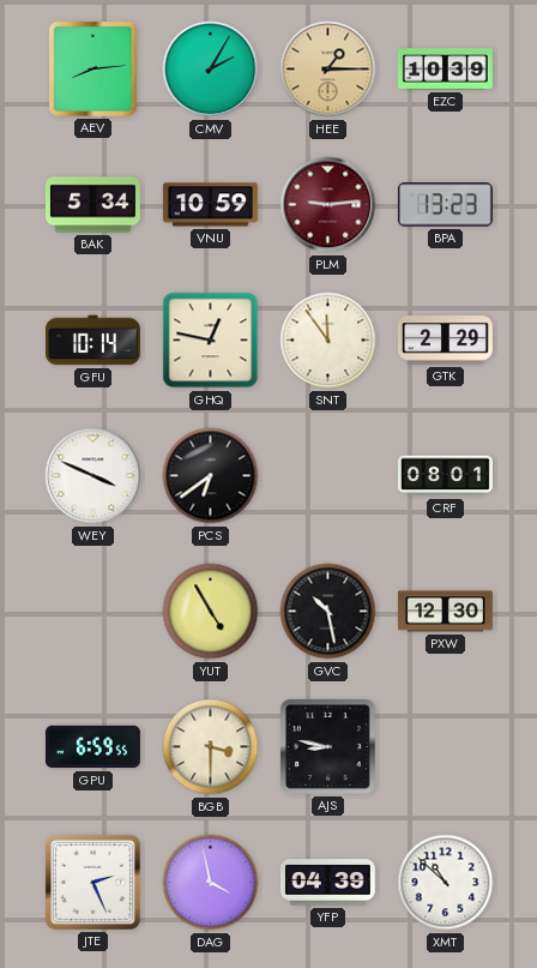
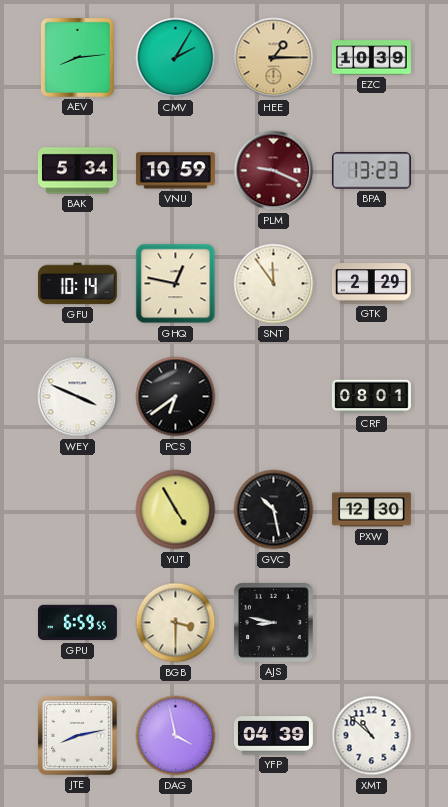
PLM: 9:14 -> 9:19
JTE: 2:26 -> 8:13
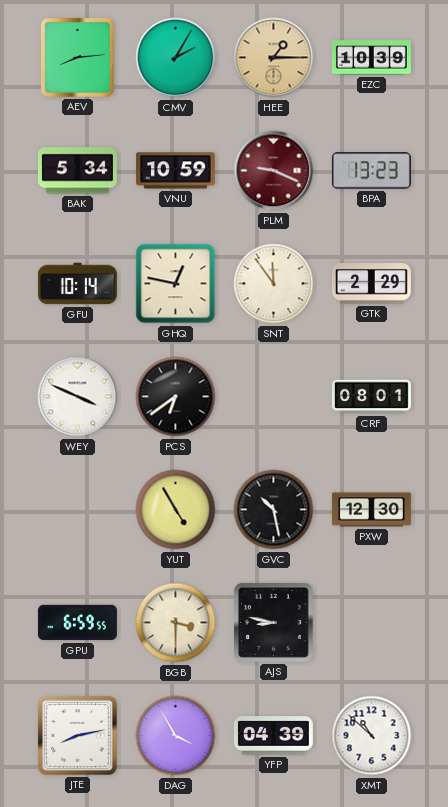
DAG: 3:58 -> 3:55
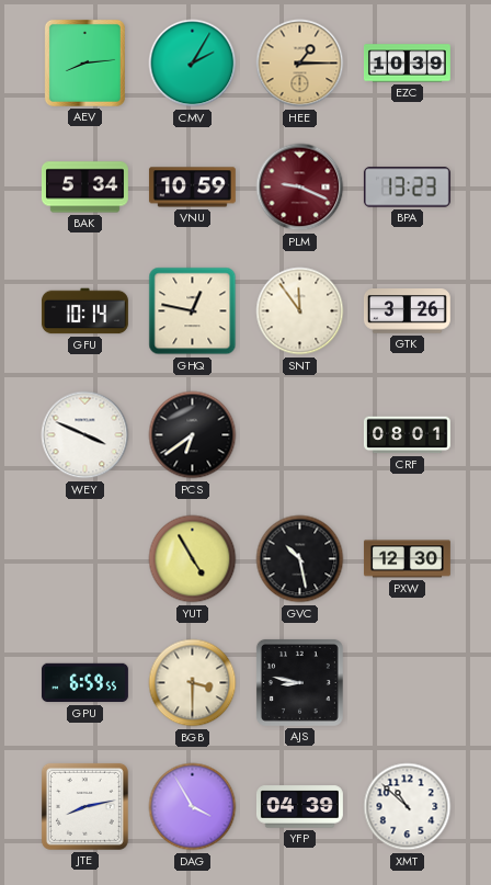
GTK: 2:29 -> 3:26
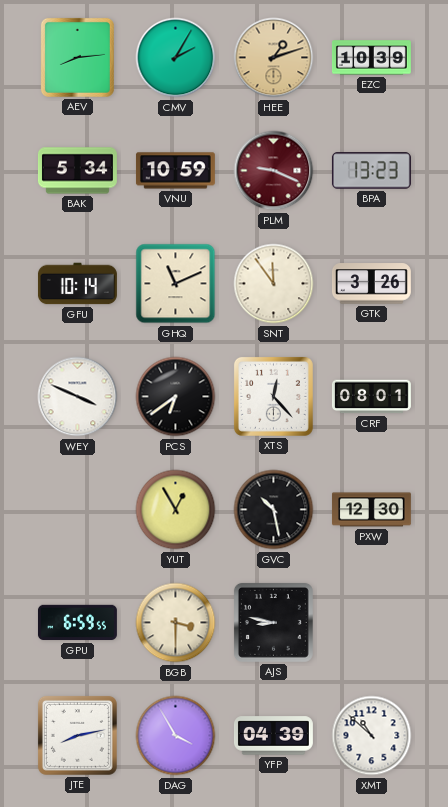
HEE: 1:15 -> 1:12
GHQ: 12:47 -> 11:11
XTS: none -> 12:23
YUT: 4:55 -> 12:55
